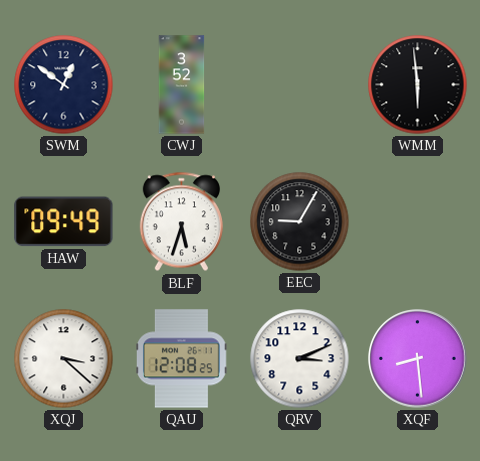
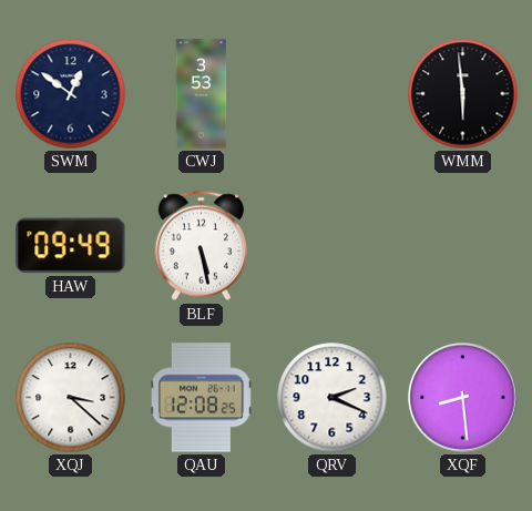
CWJ: 3:52 -> 3:53
BLF: 5:33 -> 5:28
EEC: 9:05 -> none
QRV: 3:11 -> 2:19
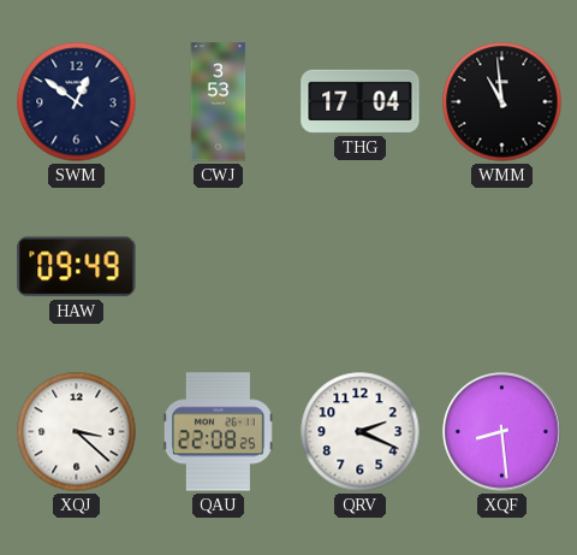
THG: none -> 17:04
WMM: 5:59 -> 10:59
BLF: 5:28 -> none
QAU: 12:08 -> 22:08
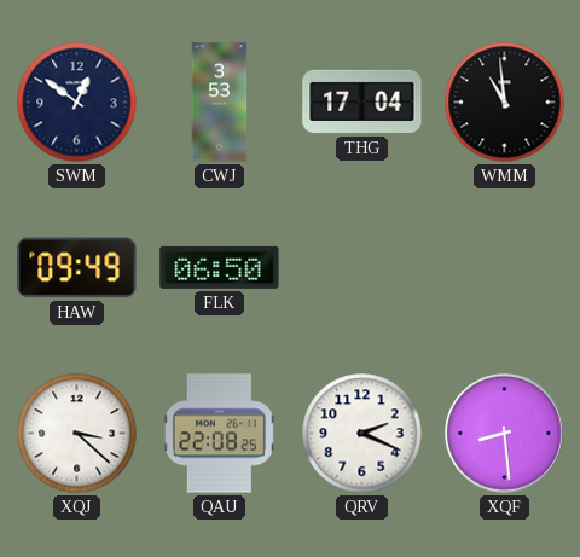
FLK: none -> 06:50
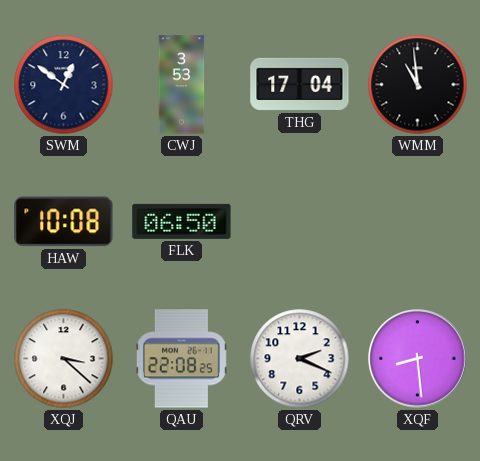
HAW: 09:49 -> 10:08
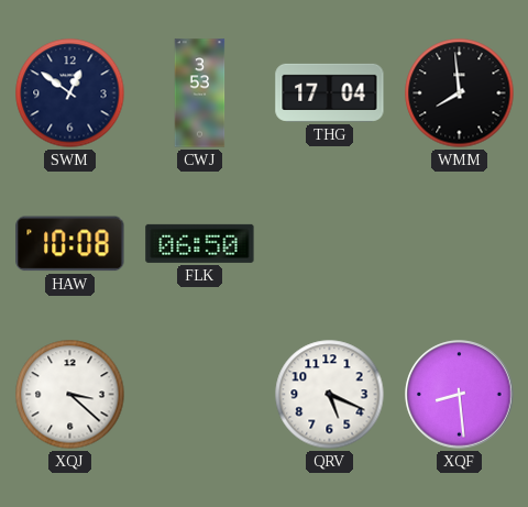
WMM: 10:59 -> 7:59
QAU: 22:08 -> none
QRV: 2:19 -> 5:19
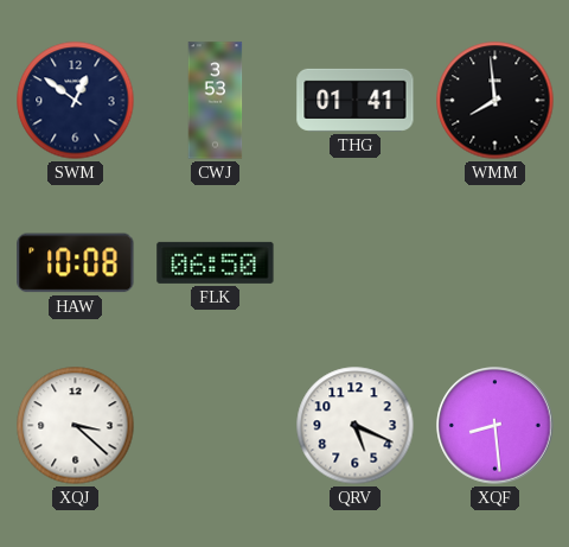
THG: 17:04 -> 01:41
